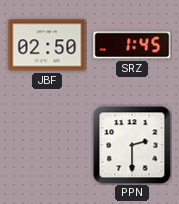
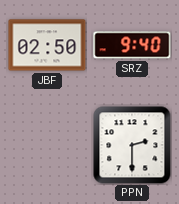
SRZ: 1:45 -> 9:40
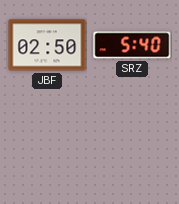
SRZ: 9:40 -> 5:40
PPN: 2:30 -> none
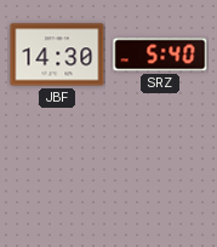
JBF: 02:50 -> 14:30
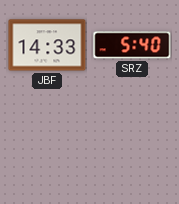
JBF: 14:30 -> 14:33
